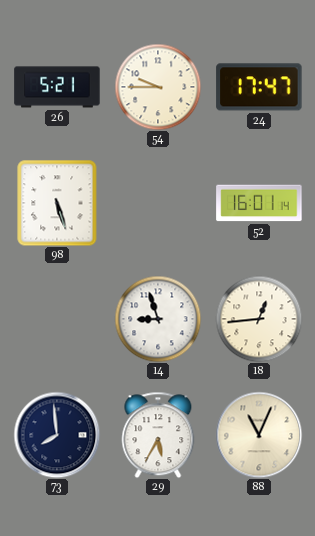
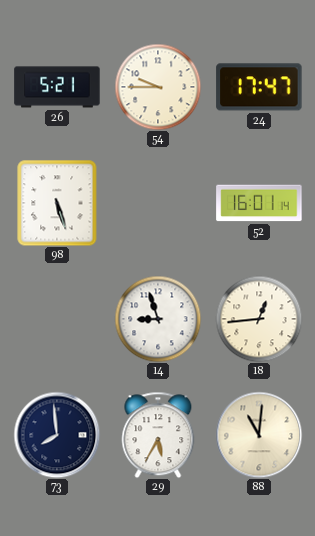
88: 11:04 -> 11:01
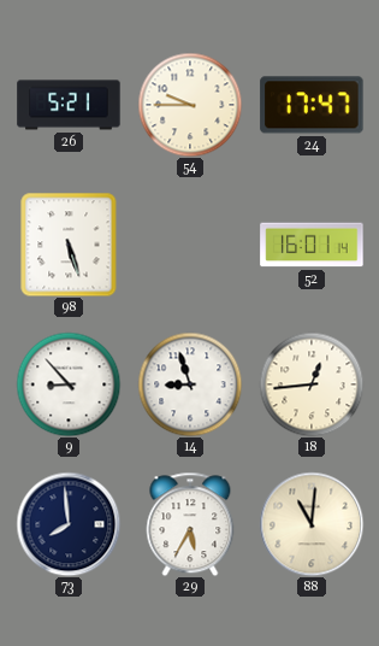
9: none -> 8:53
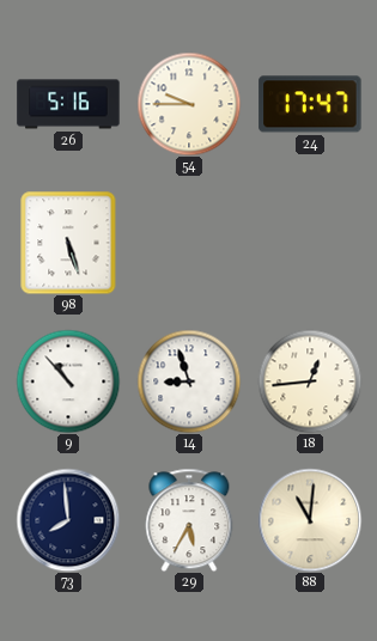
26: 5:21 -> 5:16
52: 16:01 -> none
9: 8:53 -> 10:53
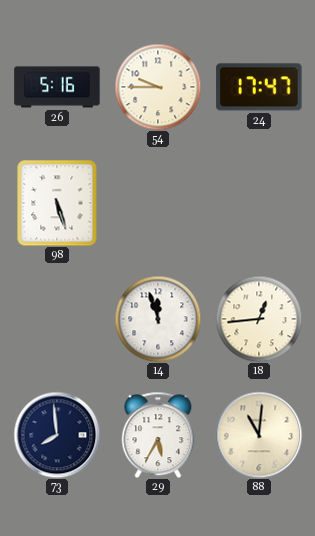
9: 10:53 -> none
14: 8:57 -> 11:57
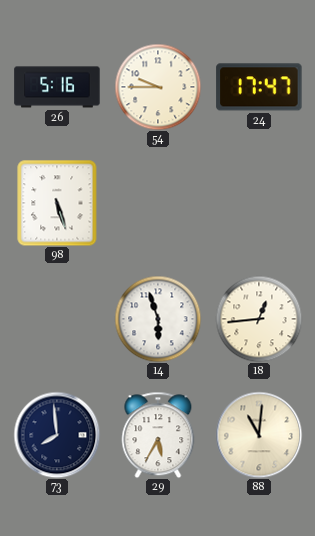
14: 11:57 -> 5:57
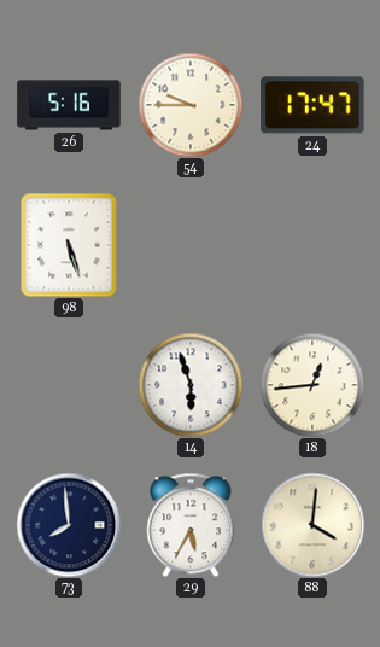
88: 11:01 -> 4:01
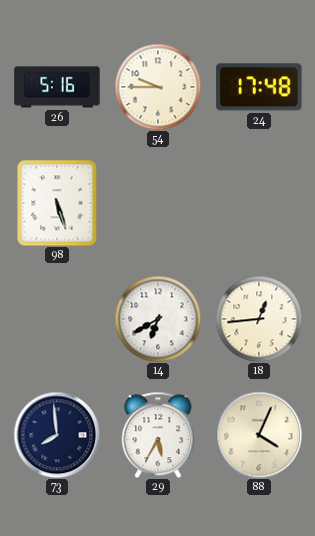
24: 17:47 -> 17:48
14: 5:57 -> 6:40
88: 4:01 -> 4:04
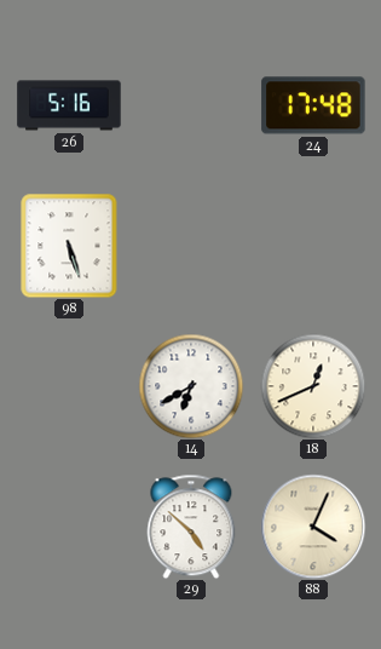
54: 9:45 -> none
18: 12:44 -> 12:41
73: 7:59 -> none
29: 5:35 -> 4:52
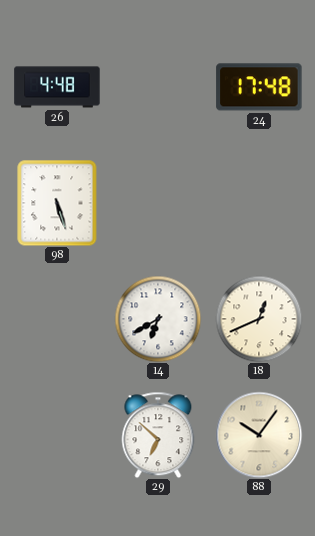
26: 5:16 -> 4:48
29: 4:52 -> 6:52
88: 4:04 -> 10:06
